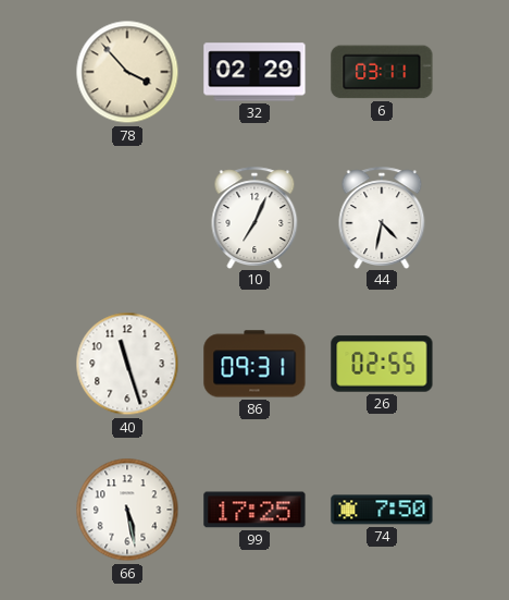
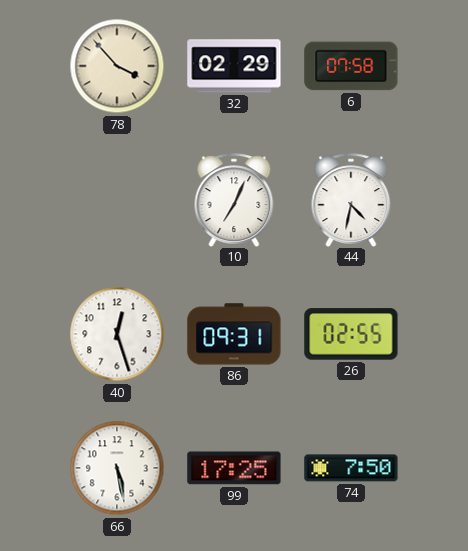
6: 03:11 -> 07:58
40: 11:27 -> 12:27
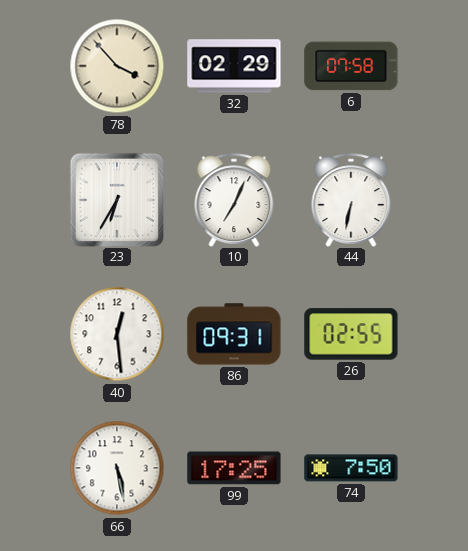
23: none -> 6:35
44: 4:32 -> 6:32
40: 12:27 -> 12:29
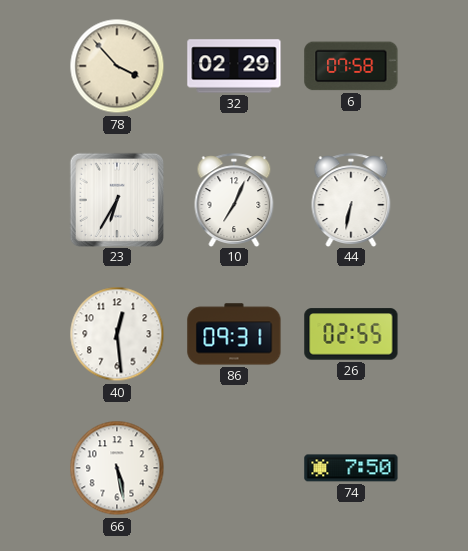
99: 17:25 -> none
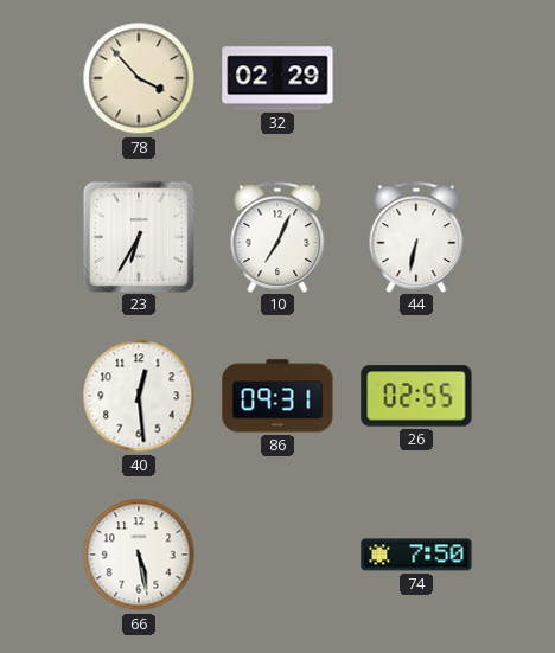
6: 07:58 -> none
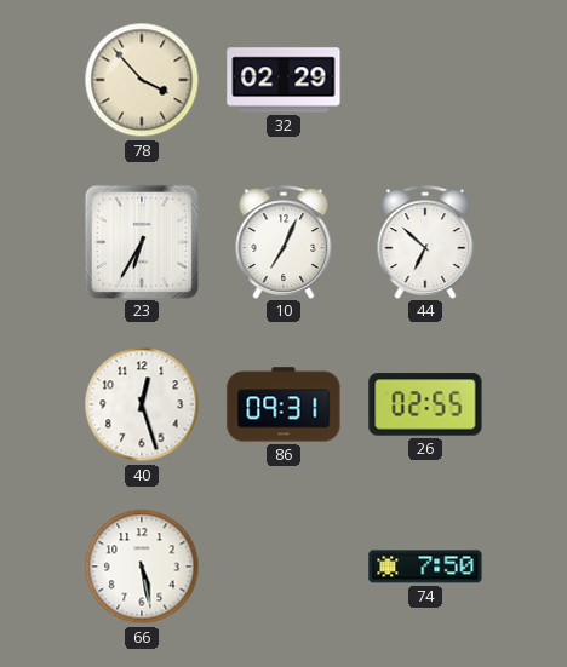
44: 6:32 -> 6:52
40: 12:29 -> 12:27
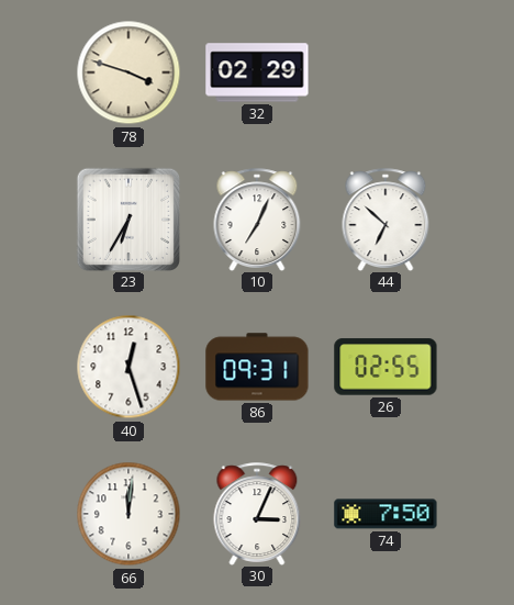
78: 3:53 -> 3:48
66: 5:28 -> 12:01
30: none -> 3:04
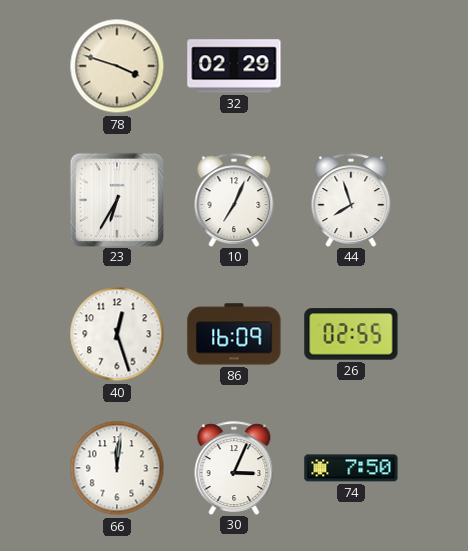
44: 6:52 -> 7:57
86: 09:31 -> 16:09
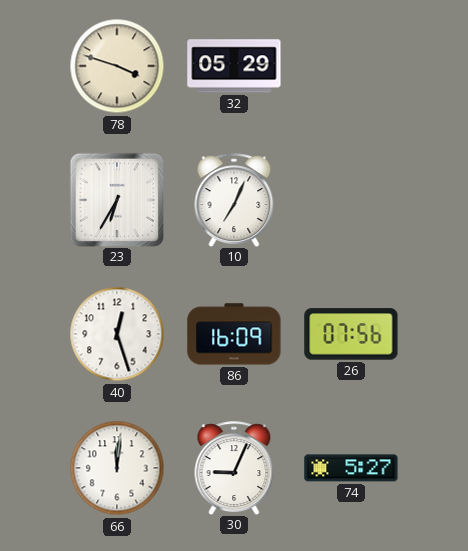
32: 02:29 -> 05:29
44: 7:57 -> none
26: 02:55 -> 07:56
30: 3:04 -> 9:04
74: 7:50 -> 5:27
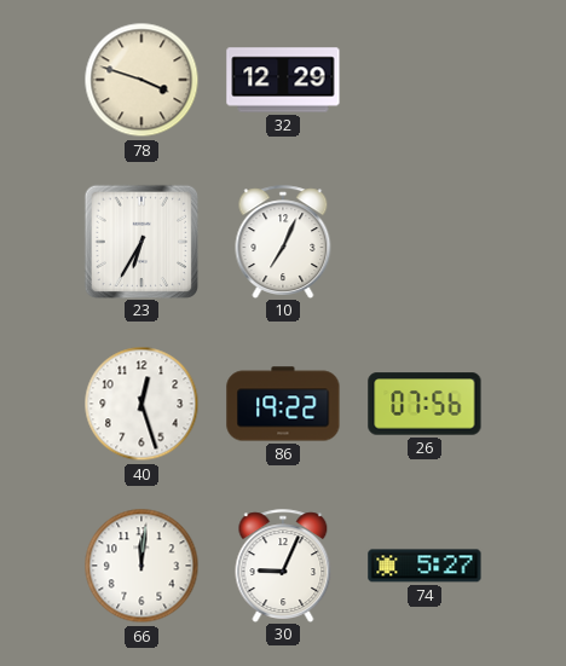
32: 05:29 -> 12:29
86: 16:09 -> 19:22
